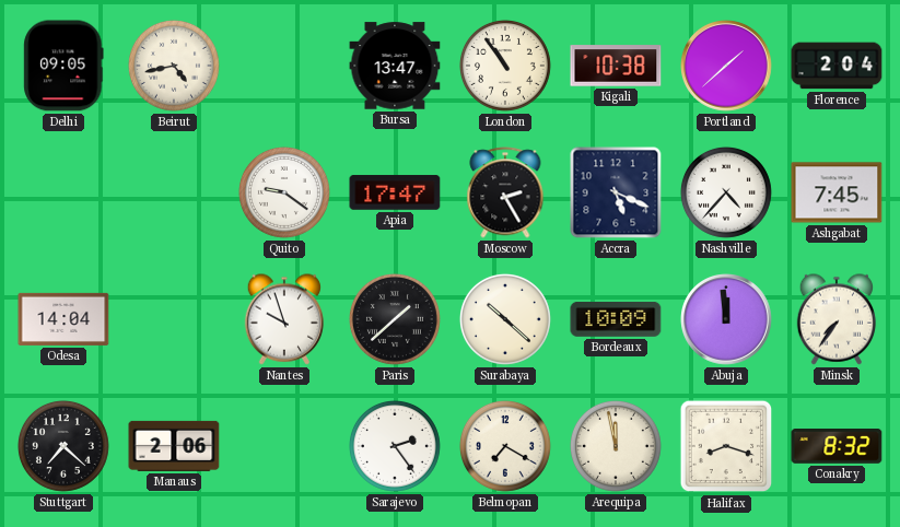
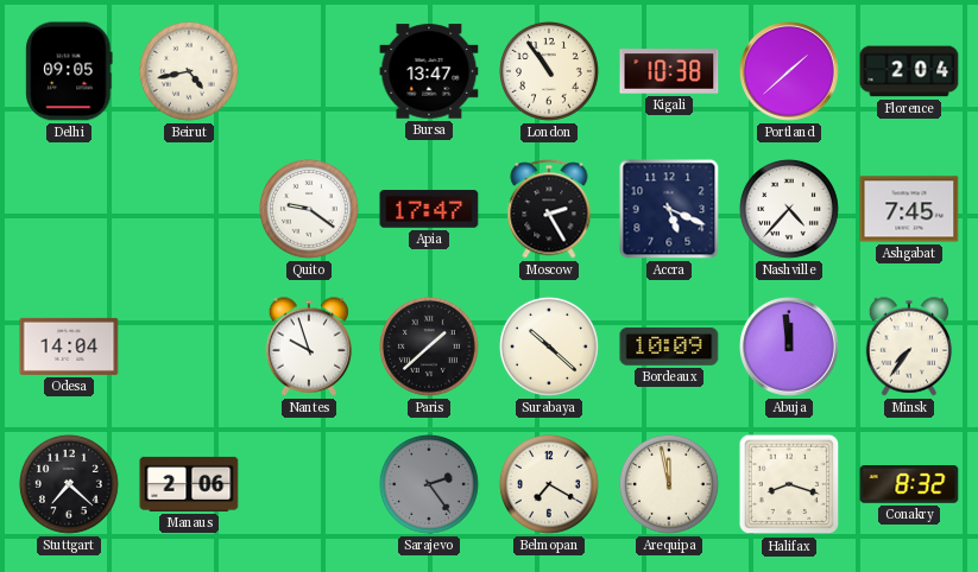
Sarajevo dial: white -> grey
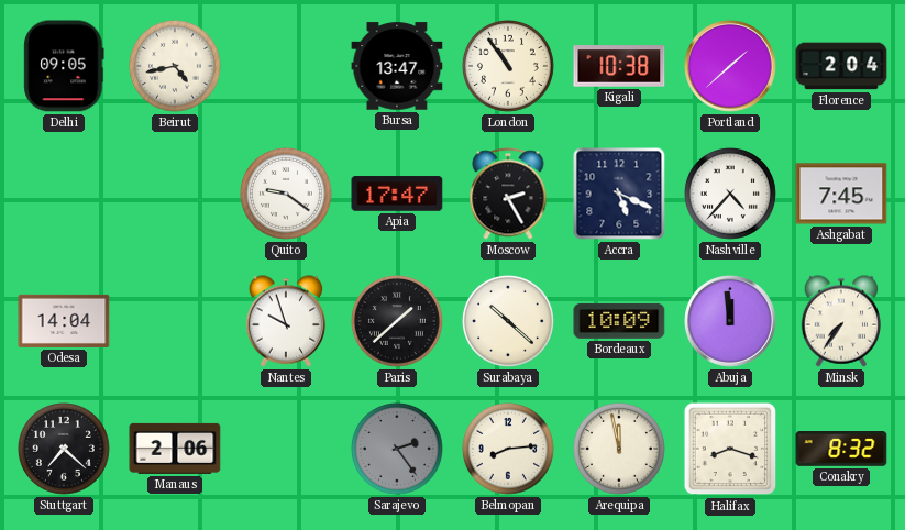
Belmopan: 7:20 -> 8:14
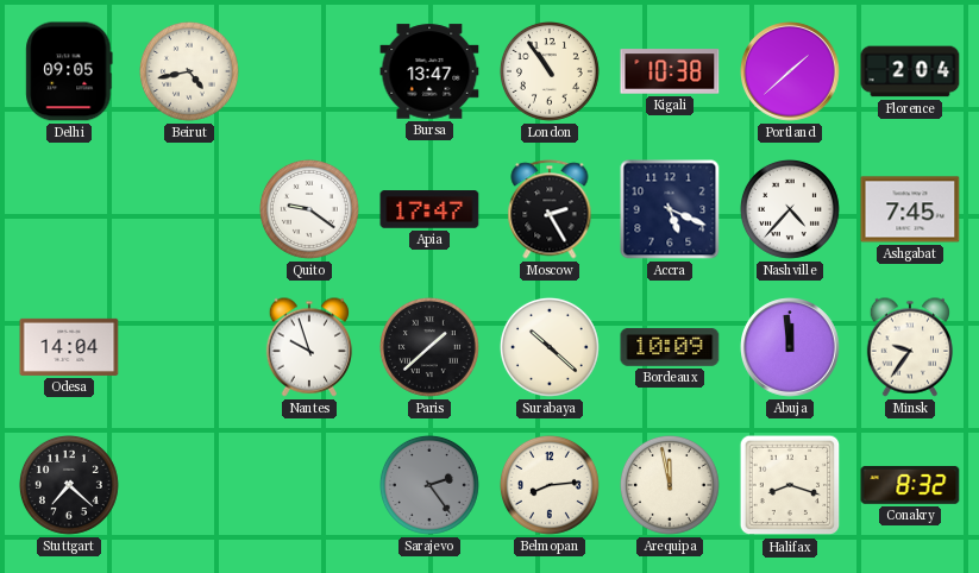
Minsk: 7:36 -> 9:36
Manaus: 2:06 -> none
